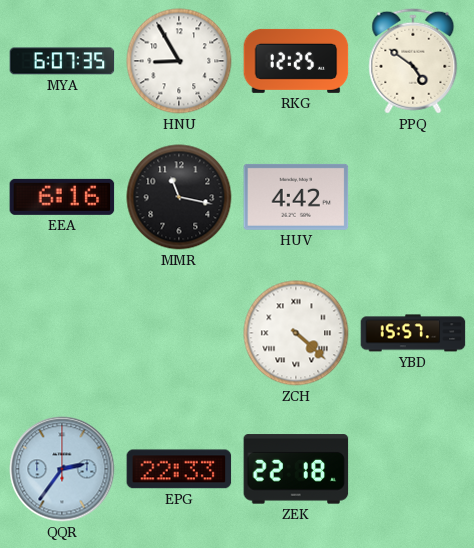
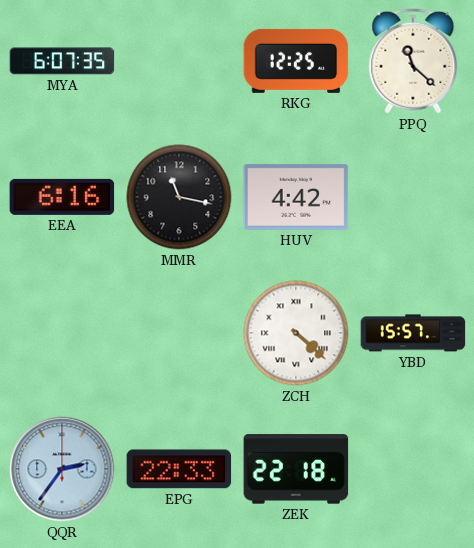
HNU: 8:55 -> none
PPQ: 4:51 -> 11:22
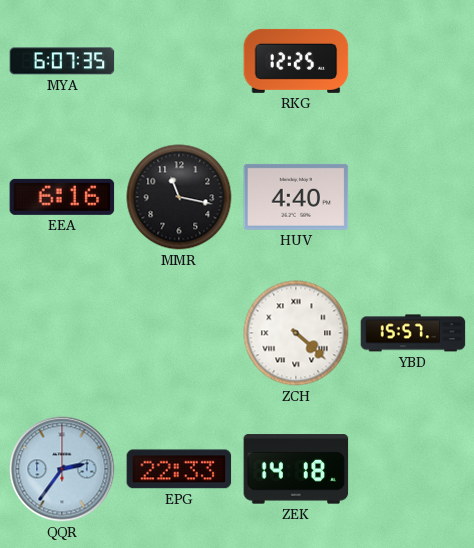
PPQ: 11:22 -> none
HUV: 4:42 -> 4:40
ZEK: 22:18 -> 14:18
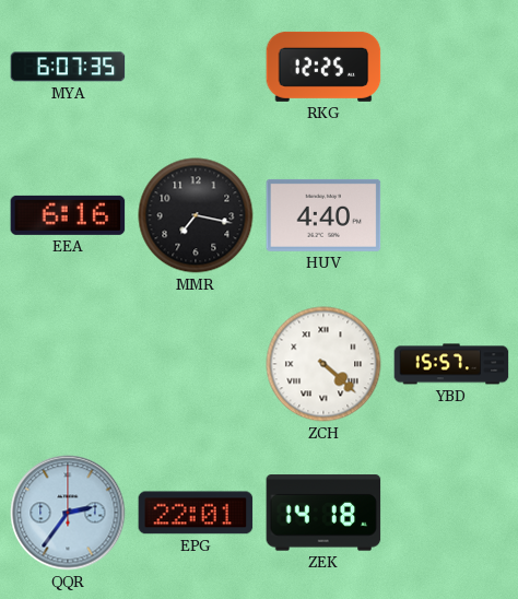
MMR: 11:17 -> 7:17
EPG: 22:33 -> 22:01
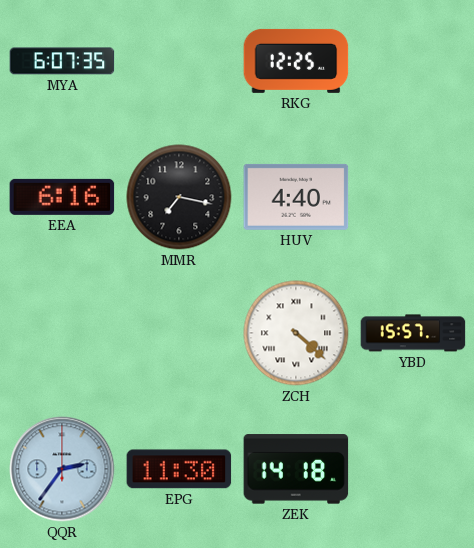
EPG: 22:01 -> 11:30
